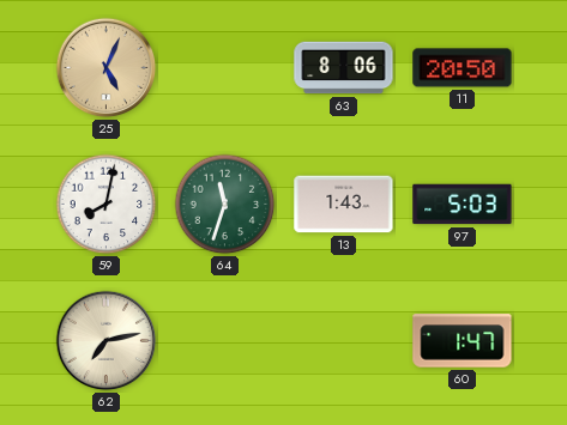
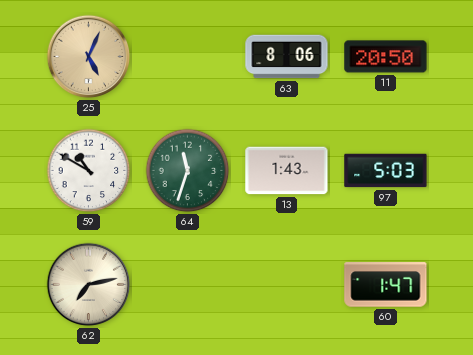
59: 8:02 -> 10:50
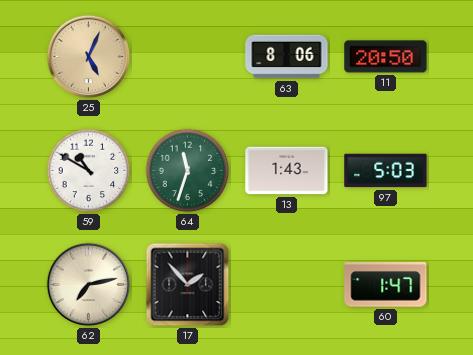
17: none -> 1:53
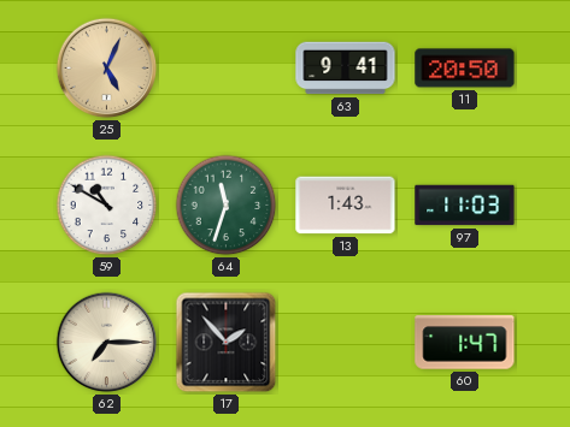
63: 8:06 -> 9:41
97: 5:03 -> 11:03
62: 7:13 -> 7:15
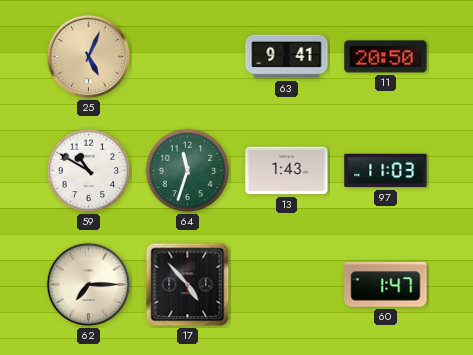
17: 1:53 -> 4:53
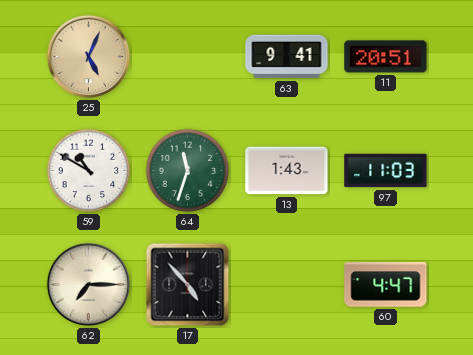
11: 20:50 -> 20:51
60: 1:47 -> 4:47
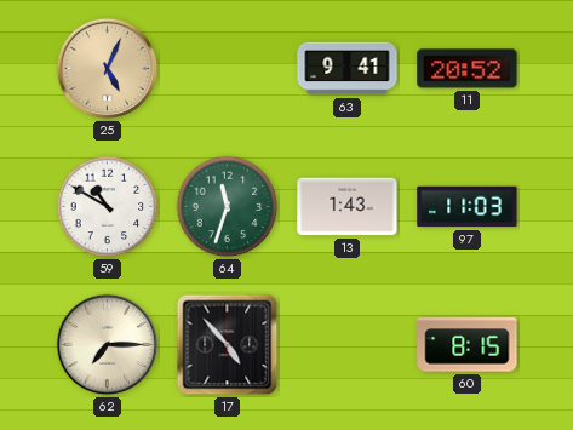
11: 20:51 -> 20:52
60: 4:47 -> 8:15
